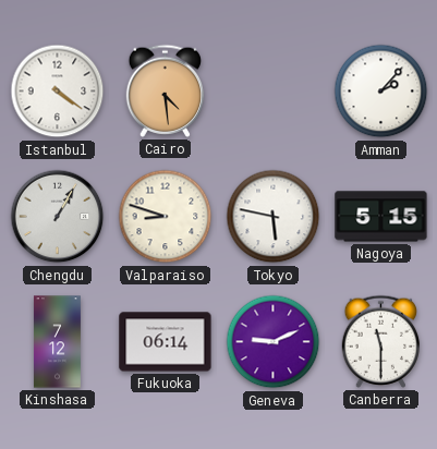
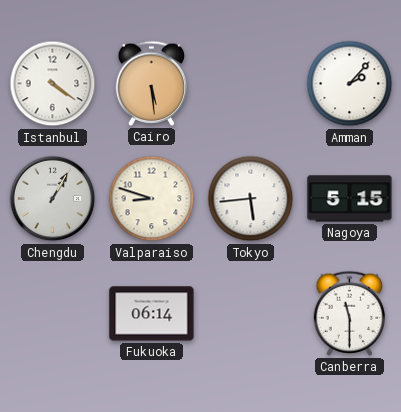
Cairo: 4:29 -> 5:29
Tokyo: 5:47 -> 5:44
Kinshasa: 7:12 -> none
Geneva: 9:11 -> none
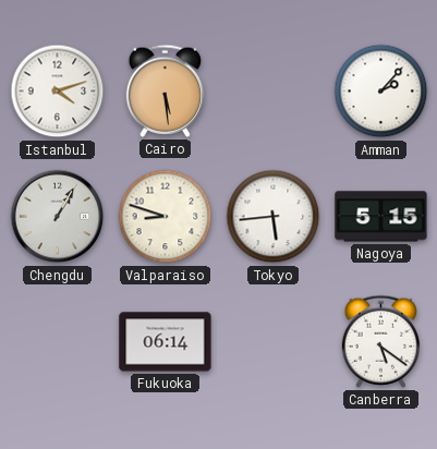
Istanbul: 4:21 -> 4:12
Canberra: 11:30 -> 5:21
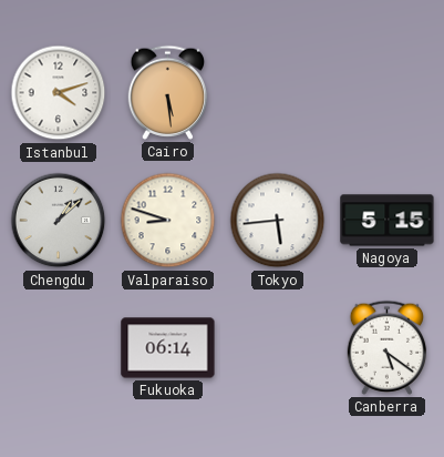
Amman: 2:07 -> none
Chengdu: 1:05 -> 1:08
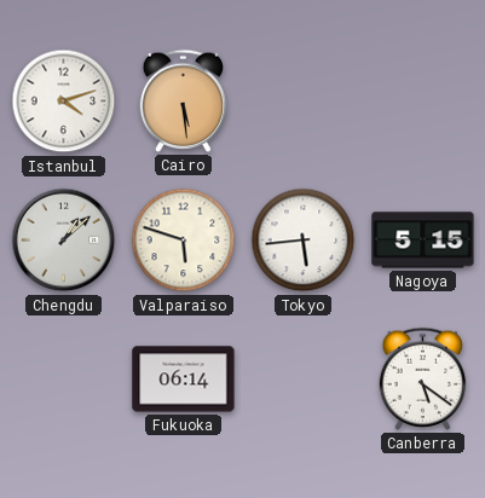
Valparaiso: 8:48 -> 5:48
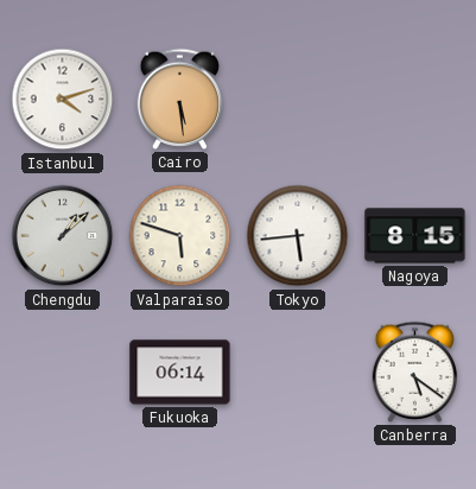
Nagoya: 5:15 -> 8:15
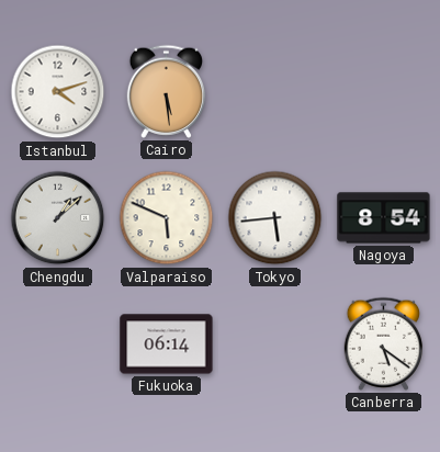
Valparaiso: 5:48 -> 5:49
Nagoya: 8:15 -> 8:54
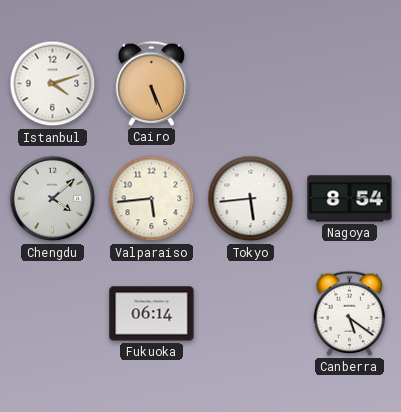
Cairo: 5:29 -> 5:26
Chengdu: 1:08 -> 4:08
Valparaiso: 5:49 -> 5:44
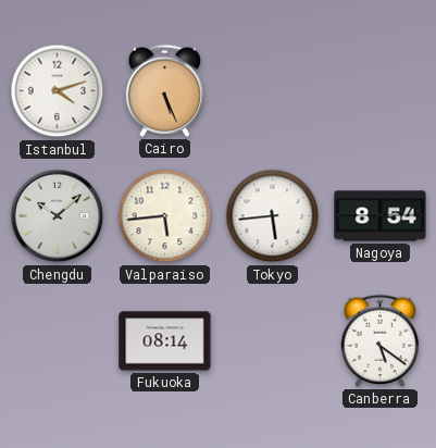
Chengdu: 4:08 -> 10:08
Fukuoka: 06:14 -> 08:14
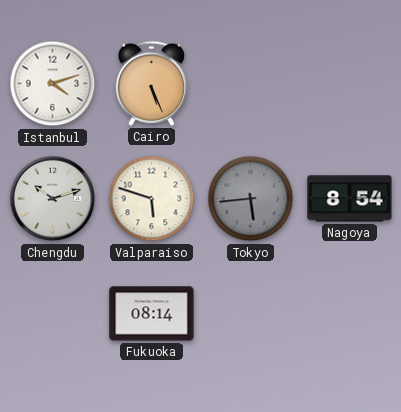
Chengdu: 10:08 -> 10:12
Valparaiso: 5:44 -> 5:48
Tokyo dial: white -> grey
Canberra: 5:21 -> none
